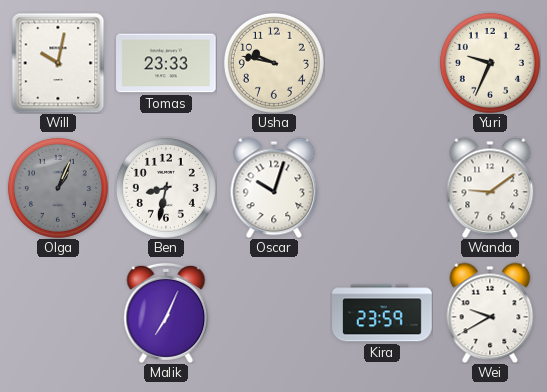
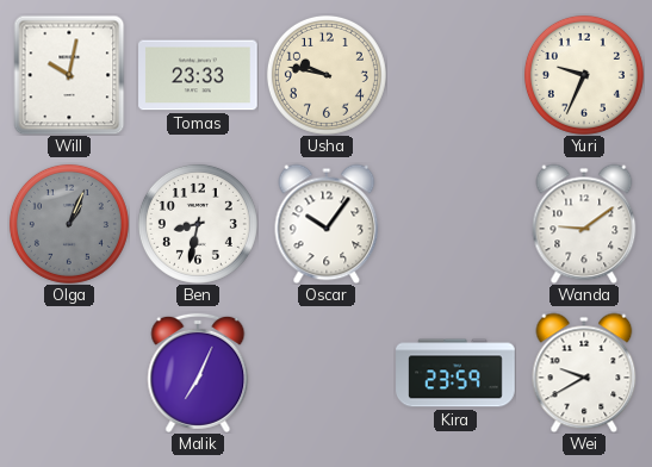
Oscar: 10:03 -> 10:06
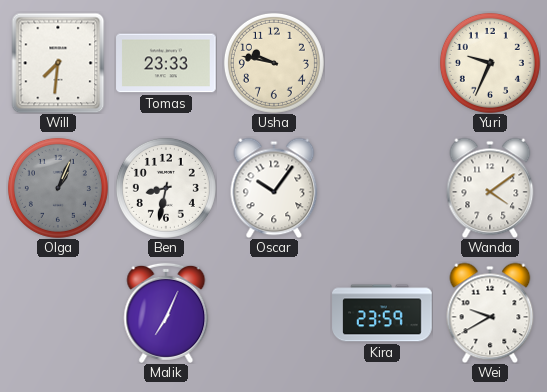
Will: 10:02 -> 7:31
Wanda: 9:09 -> 4:09
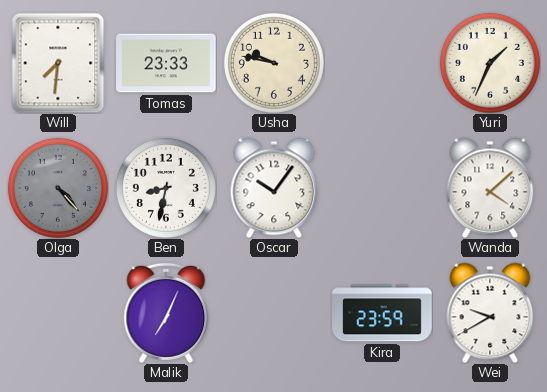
Yuri: 9:34 -> 1:34
Olga: 1:04 -> 4:23
Wanda: 4:09 -> 4:08
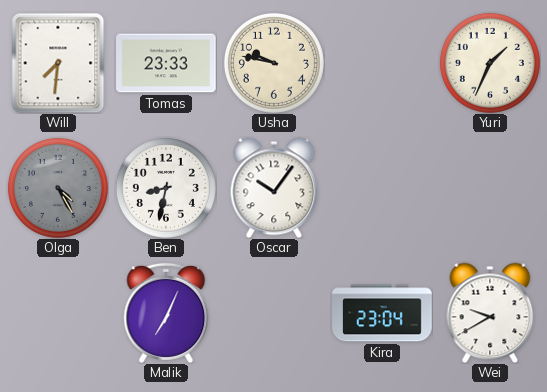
Olga: 4:23 -> 4:25
Wanda: 4:08 -> none
Kira: 23:59 -> 23:04
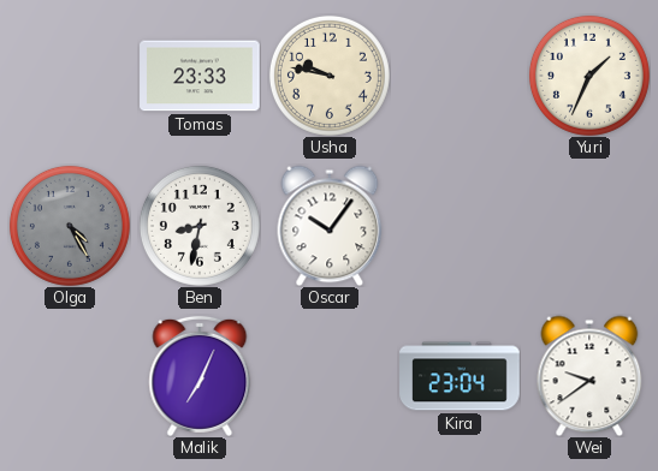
Will: 7:31 -> none
Wei: 9:40 -> 9:39
